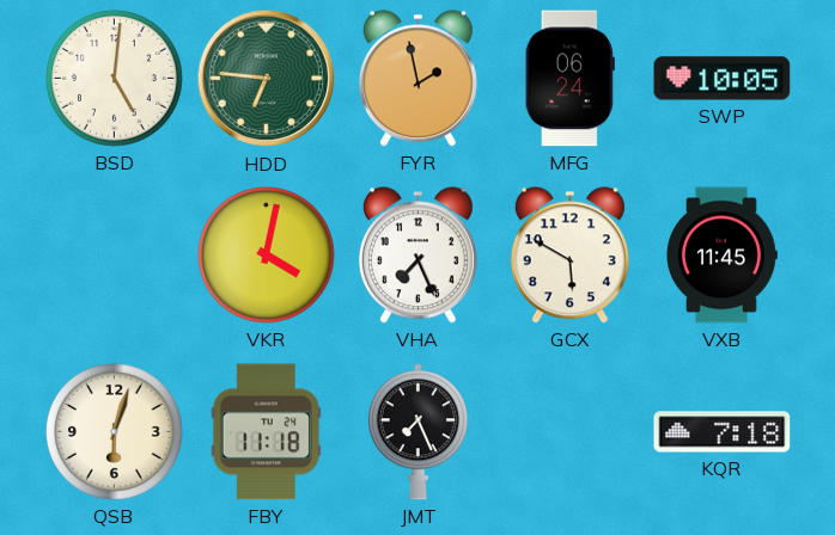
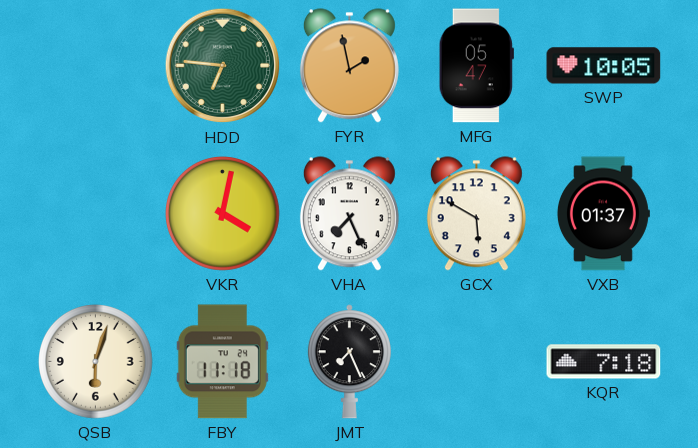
BSD: 5:01 -> none
MFG: 06:24 -> 05:47
VXB: 11:45 -> 01:37
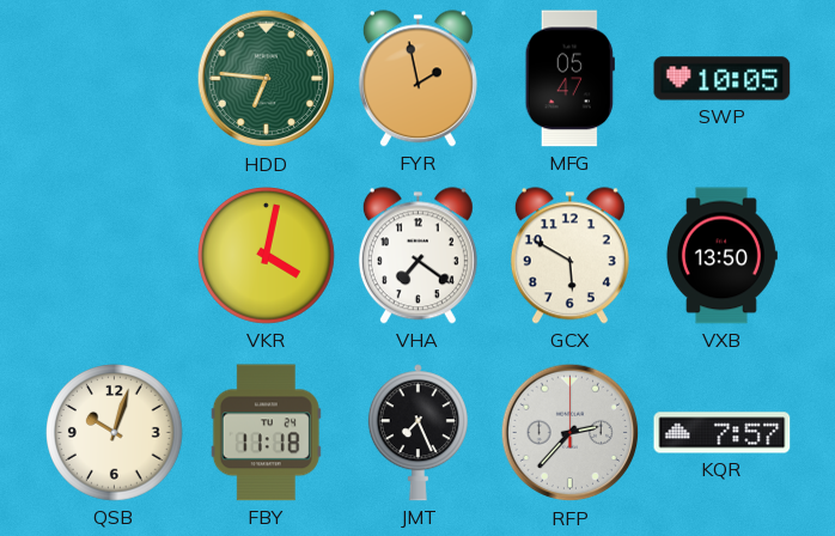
VHA: 7:26 -> 7:21
VXB: 01:37 -> 13:50
QSB: 6:03 -> 10:03
RFP: none -> 2:37
KQR: 7:18 -> 7:57
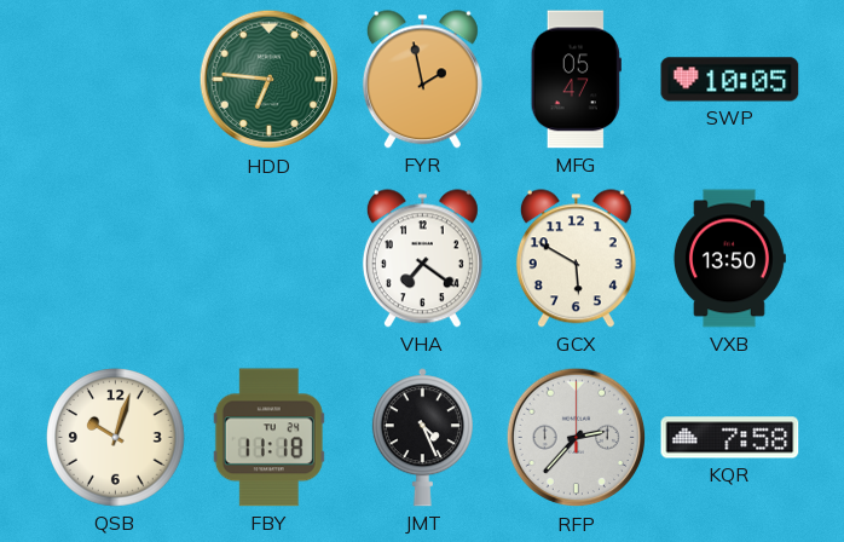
VKR: 4:02 -> none
JMT: 7:26 -> 4:26
KQR: 7:57 -> 7:58
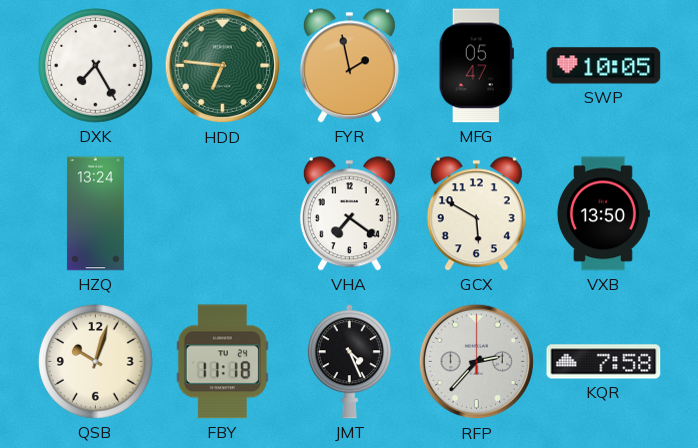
DXK: none -> 7:25
HZQ: none -> 13:24
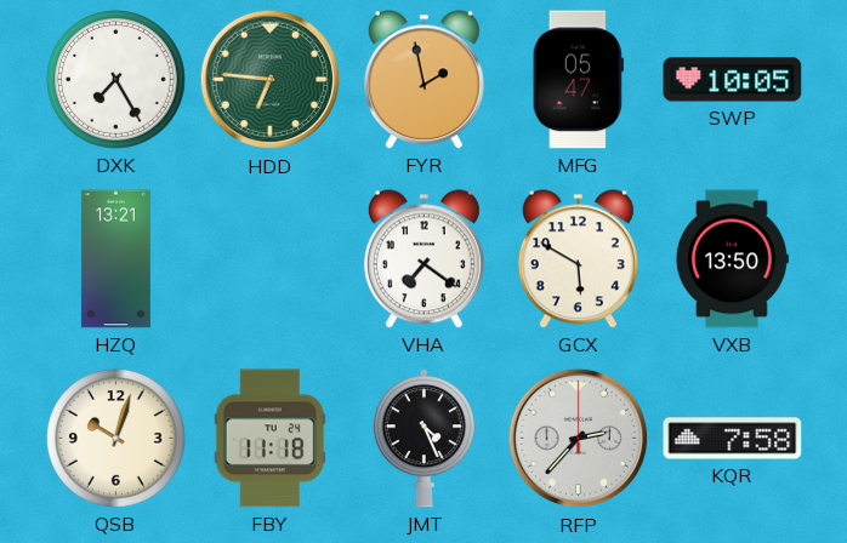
HZQ: 13:24 -> 13:21
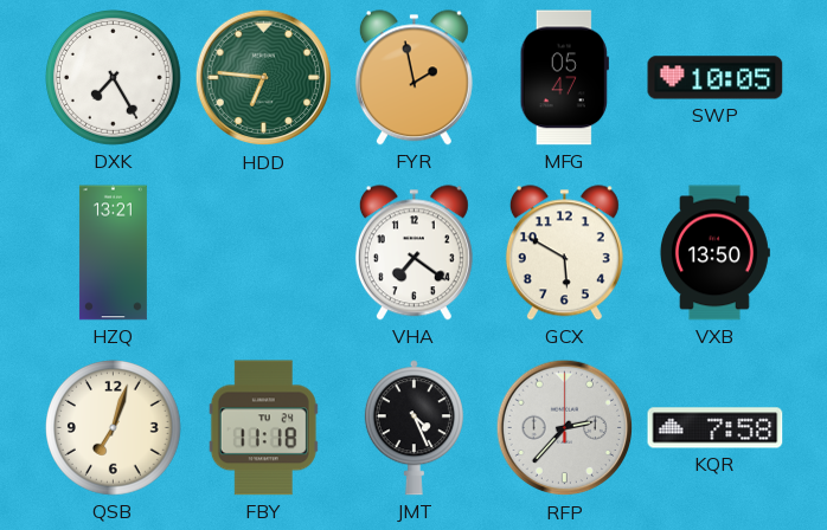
QSB: 10:03 -> 7:03
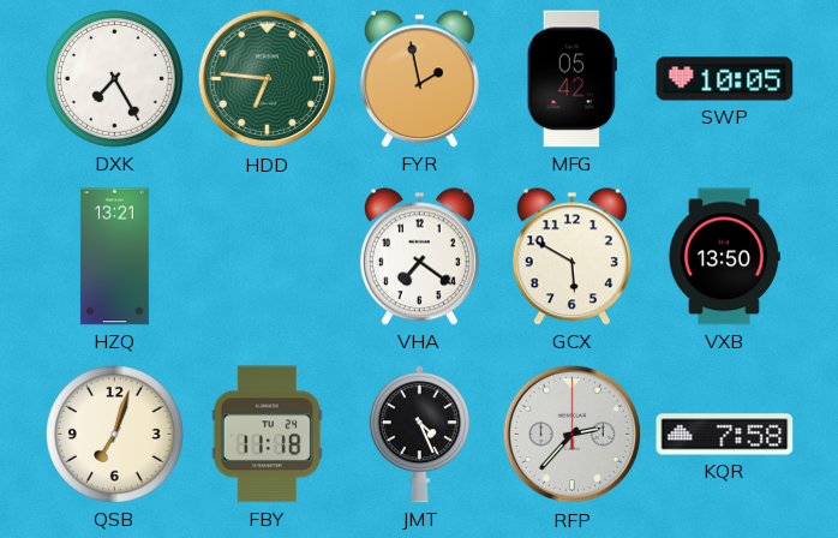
MFG: 05:47 -> 05:42
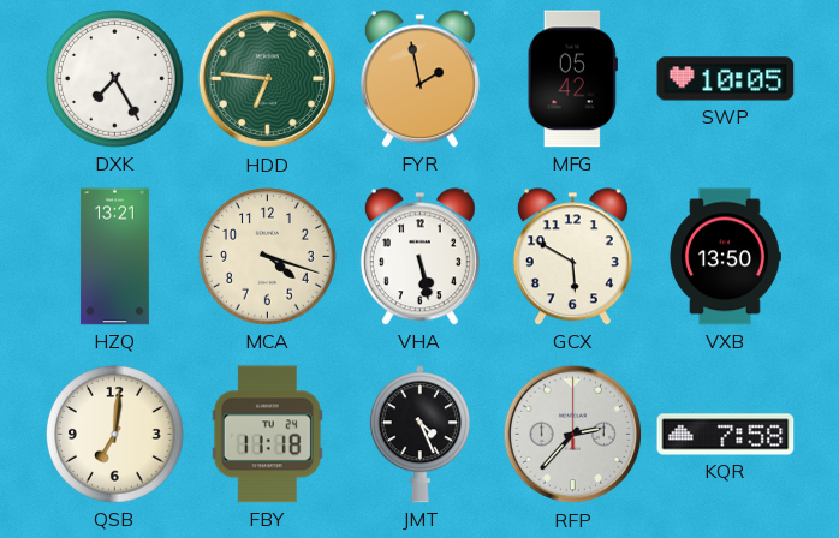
MCA: none -> 4:18
VHA: 7:21 -> 5:28
QSB: 7:03 -> 7:01
